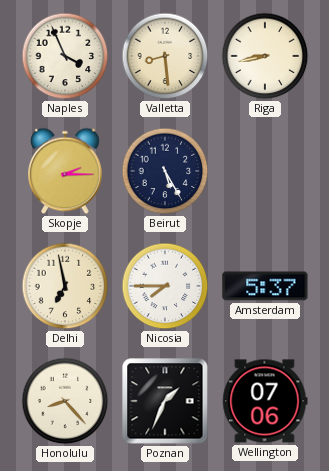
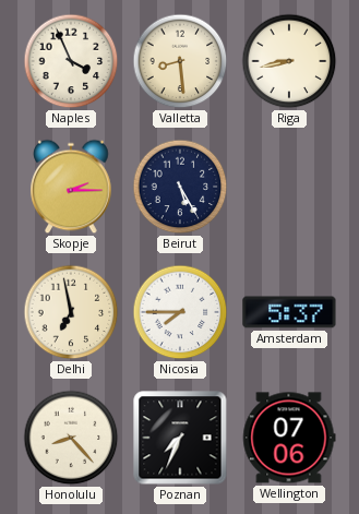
Poznan: 1:34 -> 7:34
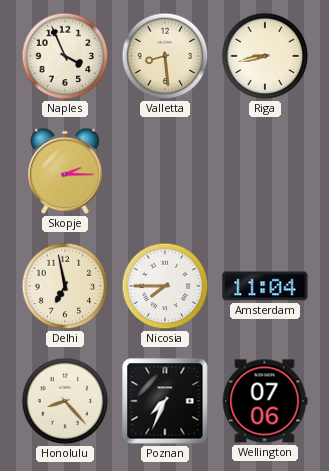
Beirut: 5:25 -> none
Amsterdam: 5:37 -> 11:04
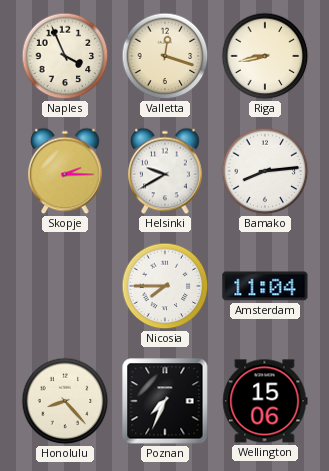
Valletta: 8:29 -> 12:18
Helsinki: none -> 9:40
Bamako: none -> 8:14
Delhi: 6:58 -> none
Wellington: 07:06 -> 15:06
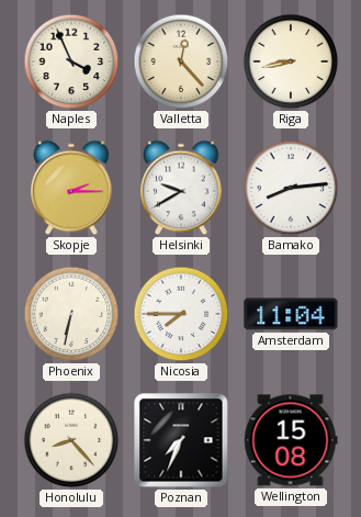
Valletta: 12:18 -> 12:23
Phoenix: none -> 6:32
Wellington: 15:06 -> 15:08
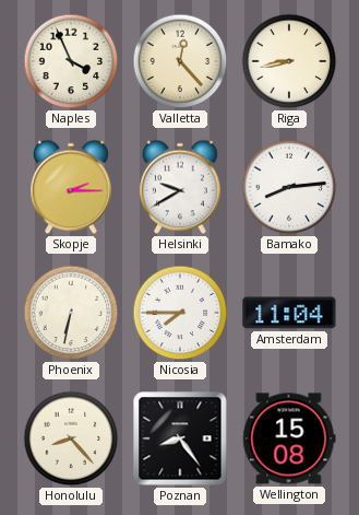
Poznan: 7:34 -> 8:24
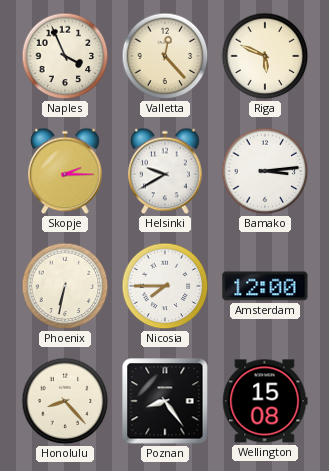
Riga: 8:43 -> 5:49
Bamako: 8:14 -> 3:14
Amsterdam: 11:04 -> 12:00
